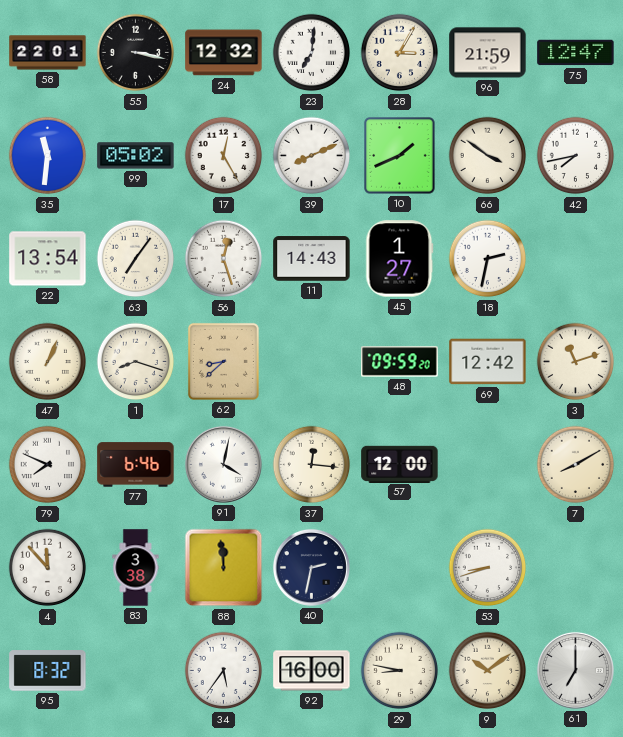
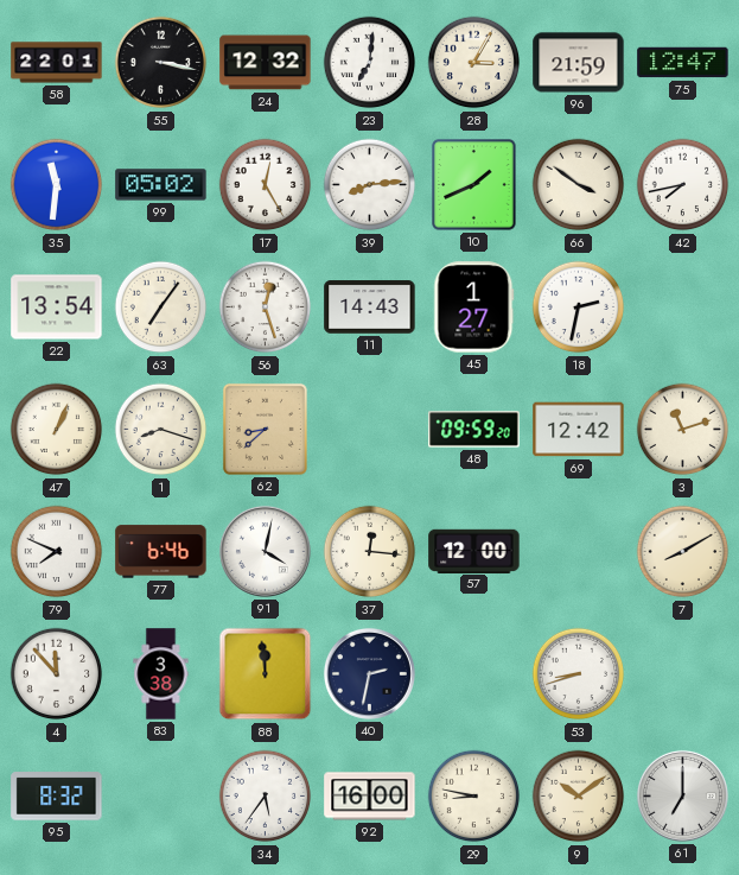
39: 8:11 -> 8:14
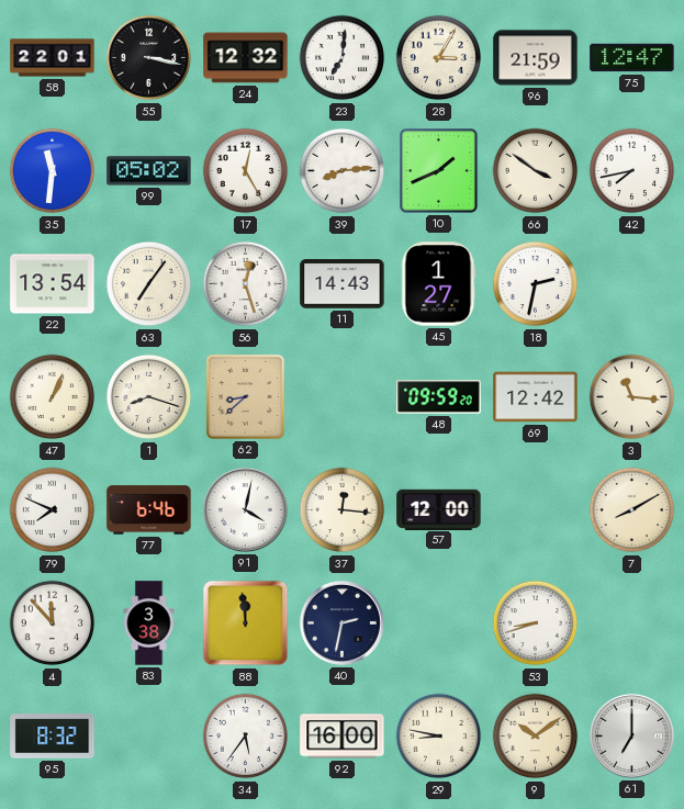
3: 11:12 -> 11:16
